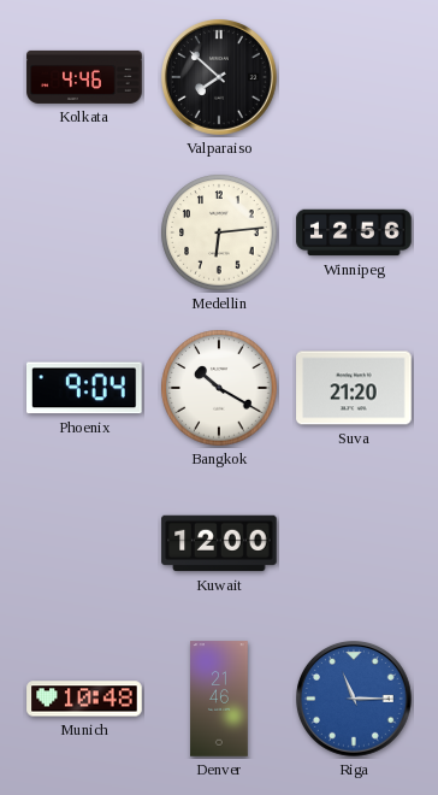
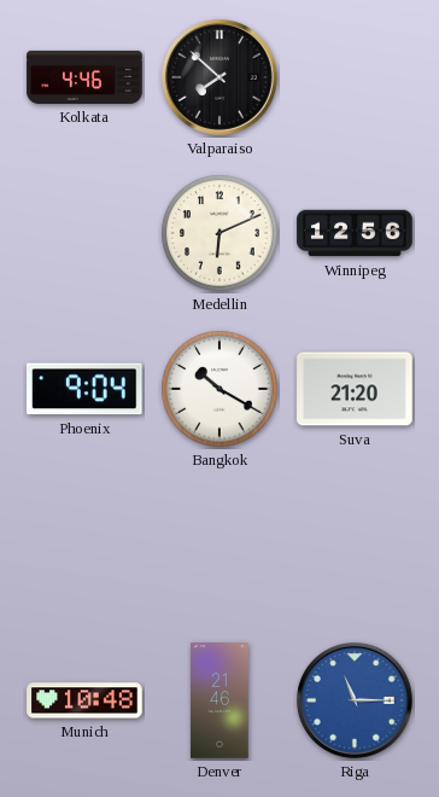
Medellin: 6:14 -> 6:11
Kuwait: 12:00 -> none
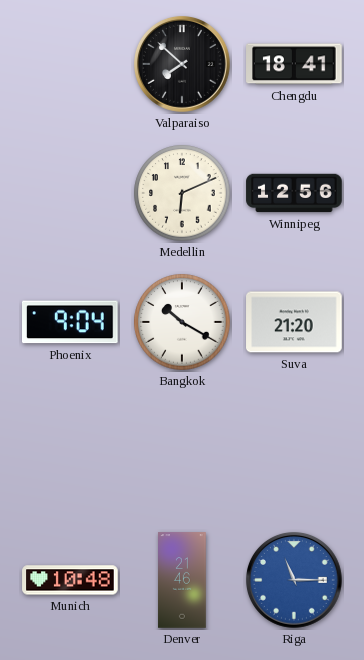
Kolkata: 4:46 -> none
Chengdu: none -> 18:41
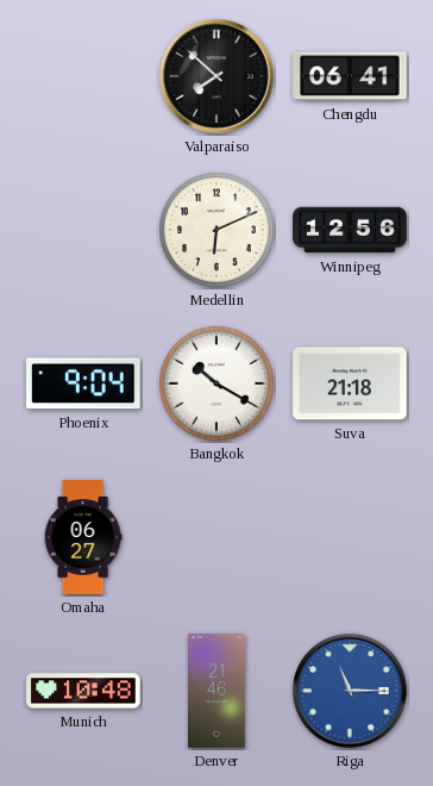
Chengdu: 18:41 -> 06:41
Suva: 21:20 -> 21:18
Omaha: none -> 06:27
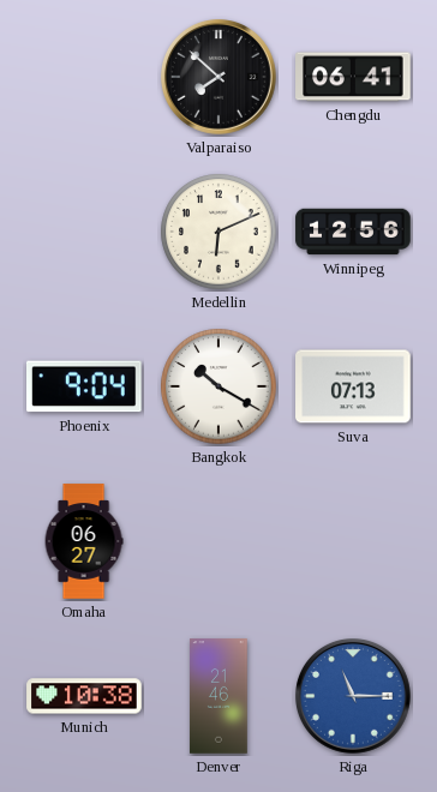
Suva: 21:18 -> 07:13
Munich: 10:48 -> 10:38
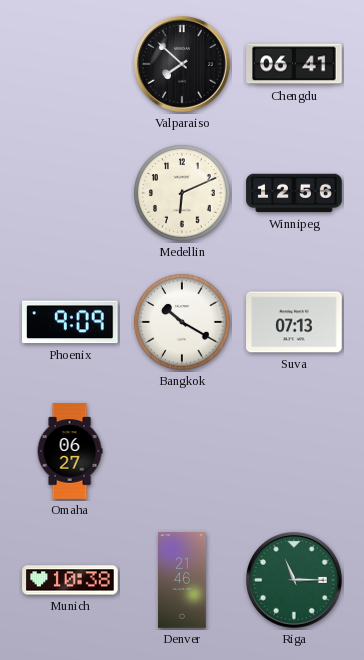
Phoenix: 9:04 -> 9:09
Riga dial: blue -> green
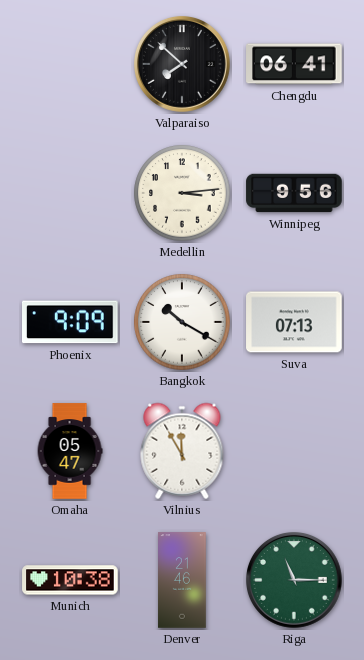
Medellin: 6:11 -> 3:14
Winnipeg: 12:56 -> 9:56
Omaha: 06:27 -> 05:47
Vilnius: none -> 11:55
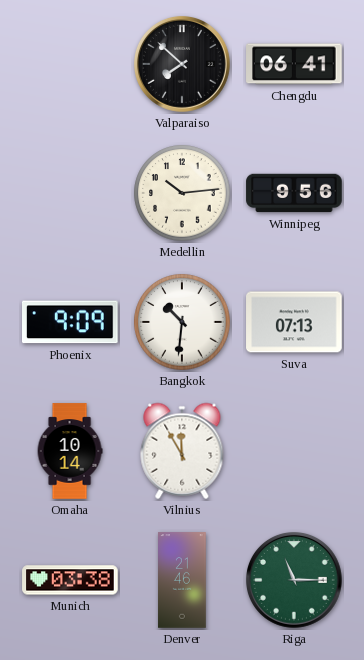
Medellin: 3:14 -> 10:14
Bangkok: 10:20 -> 10:31
Omaha: 05:47 -> 10:14
Munich: 10:38 -> 03:38
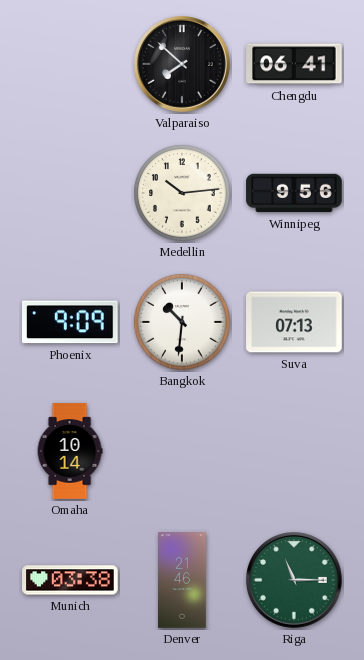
Vilnius: 11:55 -> none
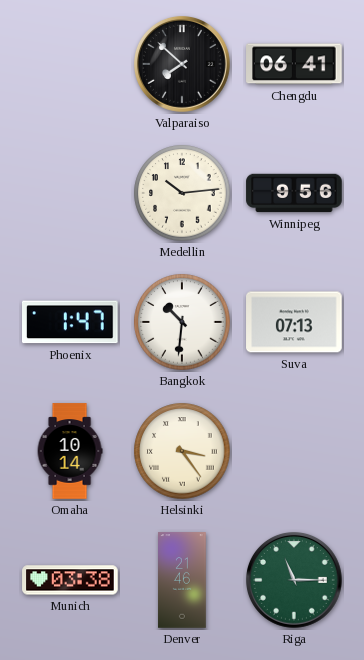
Phoenix: 9:09 -> 1:47
Helsinki: none -> 3:24
